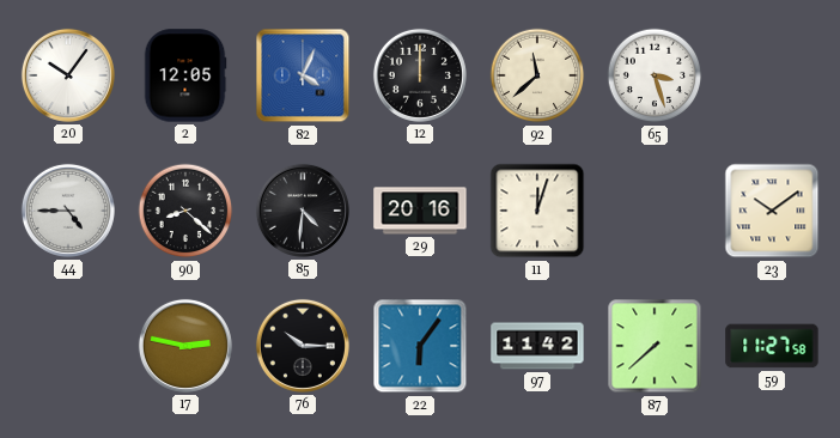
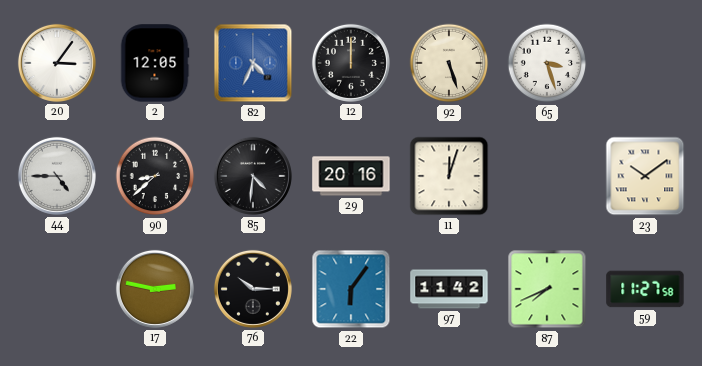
20: 10:06 -> 3:06
82: 4:04 -> 4:34
92: 11:38 -> 5:27
90: 8:22 -> 8:38
87: 7:38 -> 7:41
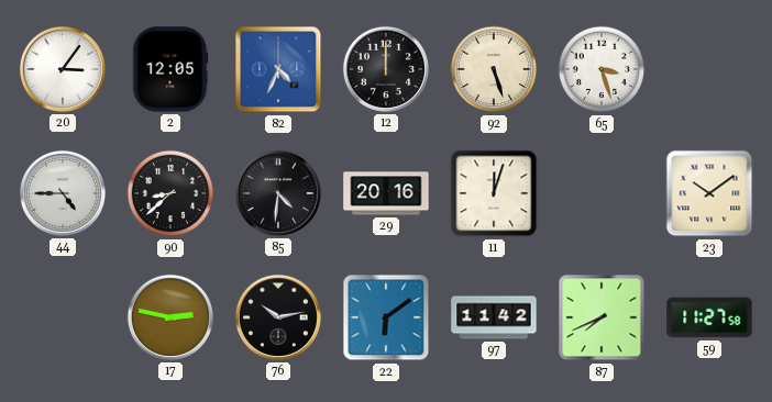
76: 10:15 -> 10:13
22: 6:06 -> 6:09
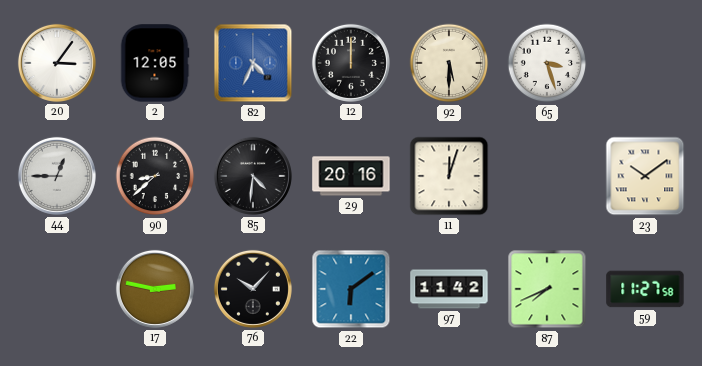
92: 5:27 -> 5:30
44: 4:45 -> 12:45
76: 10:13 -> 10:07
